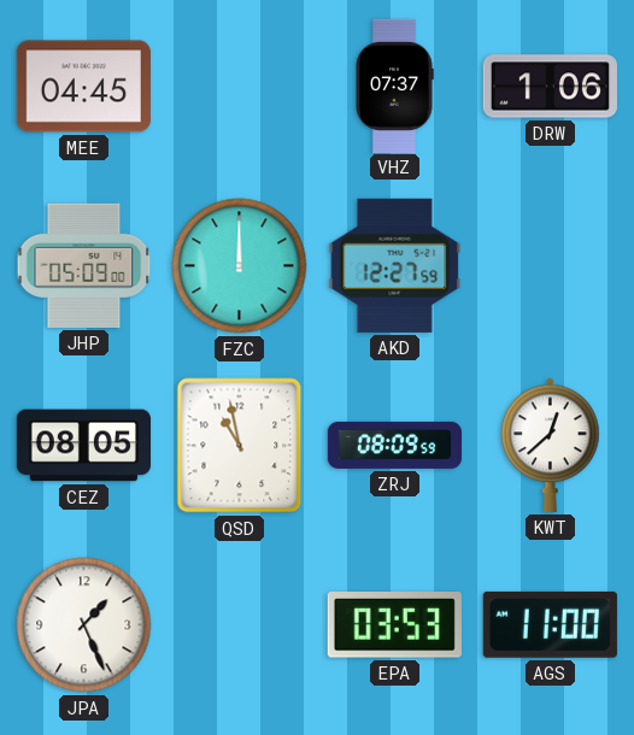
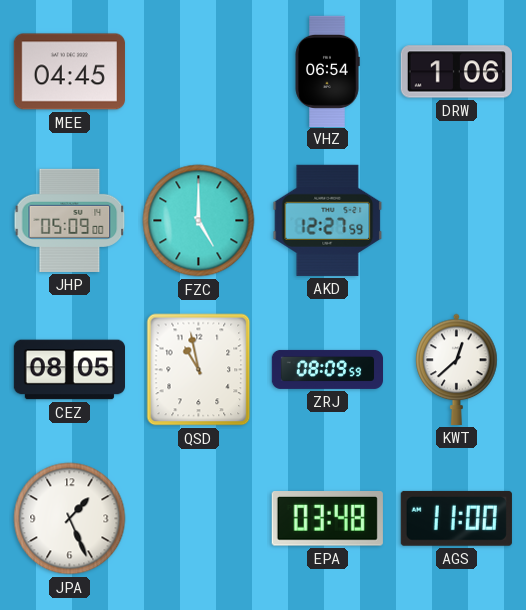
VHZ: 07:37 -> 06:54
FZC: 12:00 -> 5:00
EPA: 03:53 -> 03:48
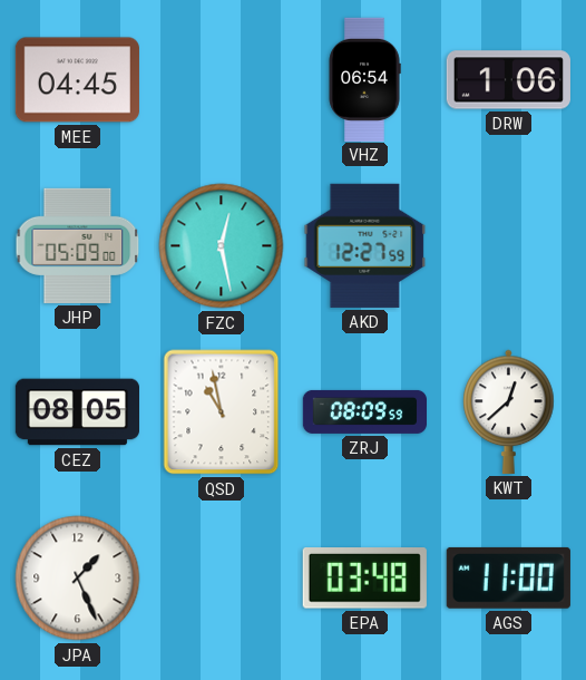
FZC: 5:00 -> 12:28
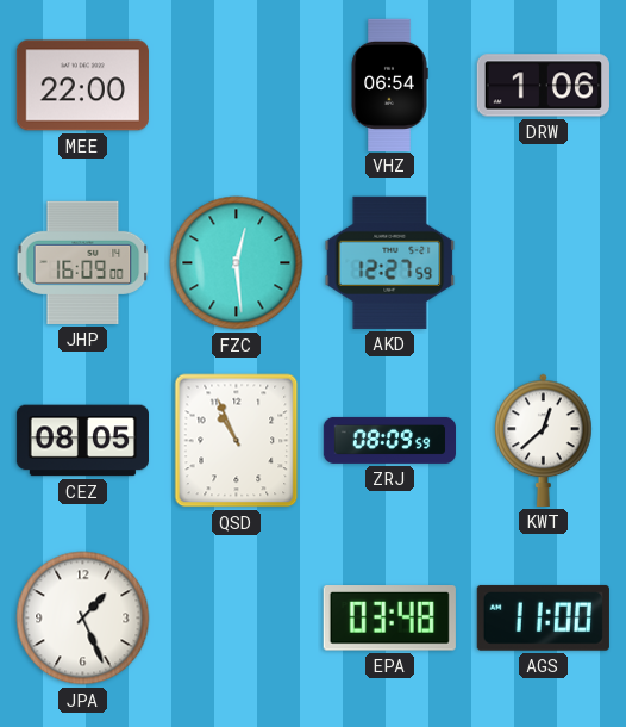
MEE: 04:45 -> 22:00
JHP: 05:09 -> 16:09
FZC: 12:28 -> 12:29
QSD: 10:58 -> 10:56
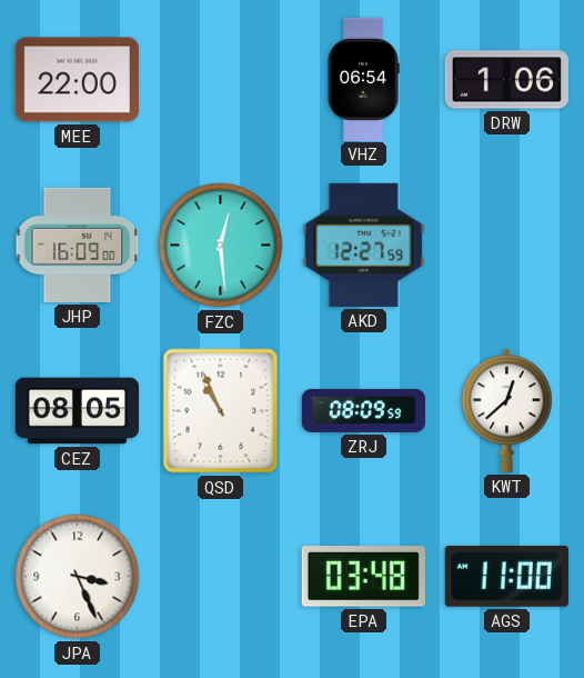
JPA: 1:26 -> 3:26
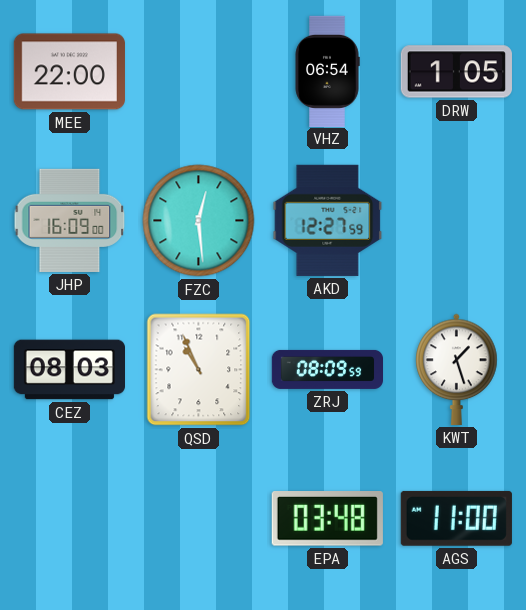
DRW: 1:06 -> 1:05
CEZ: 08:05 -> 08:03
KWT: 12:38 -> 1:27
JPA: 3:26 -> none
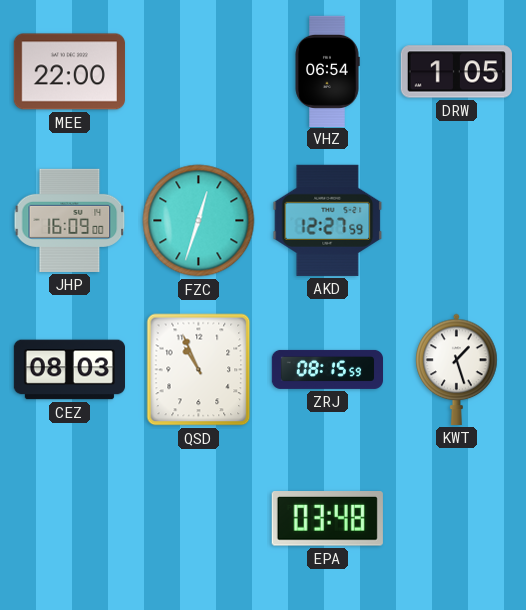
FZC: 12:29 -> 12:33
ZRJ: 08:09 -> 08:15
AGS: 11:00 -> none
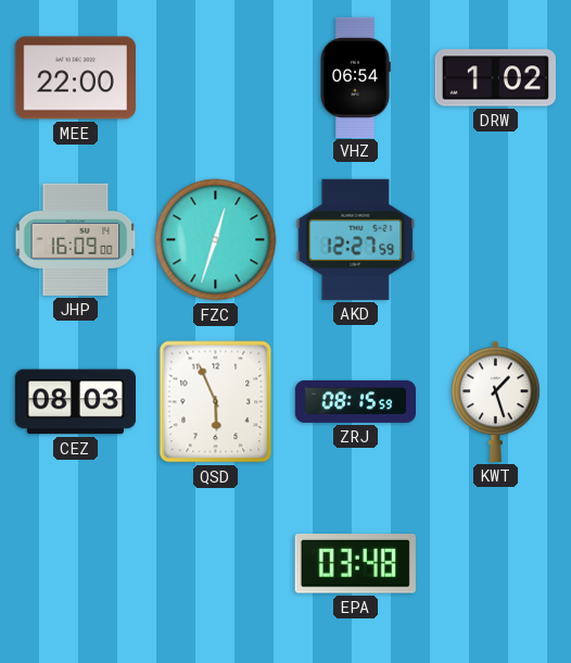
DRW: 1:05 -> 1:02
QSD: 10:56 -> 5:56
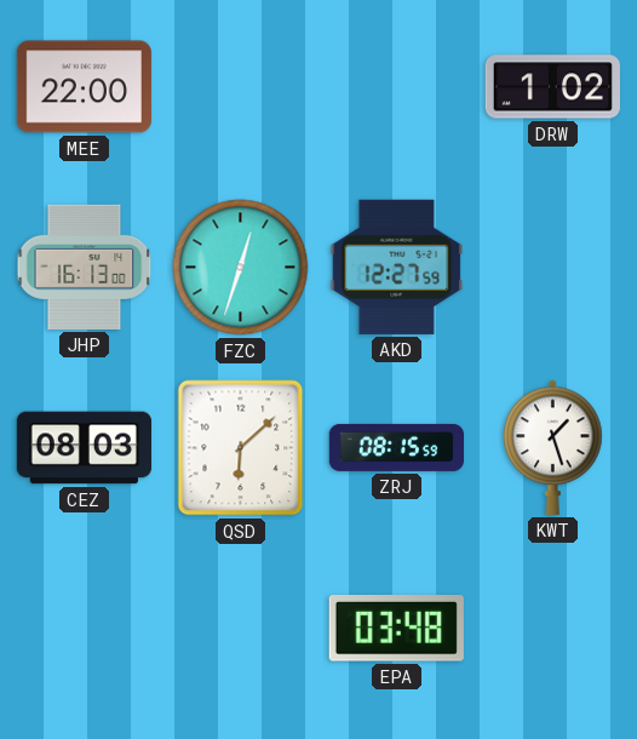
VHZ: 06:54 -> none
JHP: 16:09 -> 16:13
QSD: 5:56 -> 6:08
